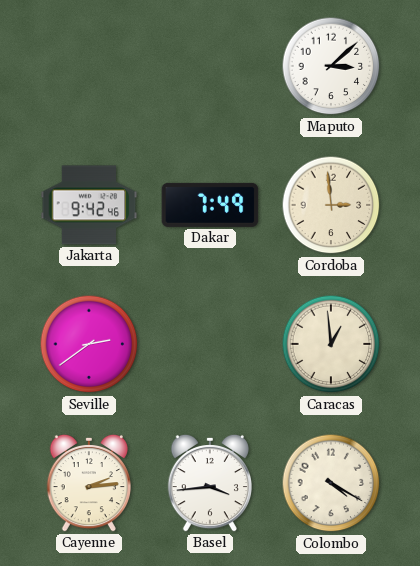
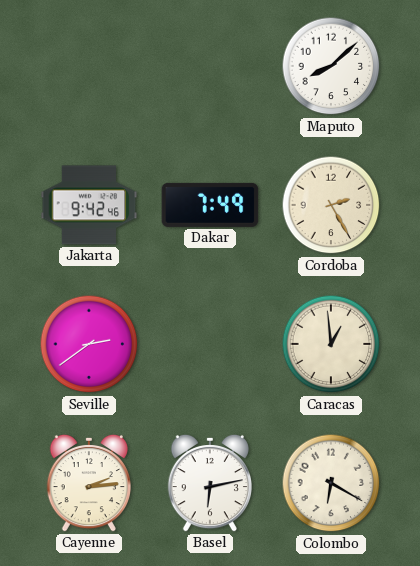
Maputo: 3:08 -> 8:08
Cordoba: 2:59 -> 2:25
Basel: 3:44 -> 6:13
Colombo: 4:20 -> 6:20
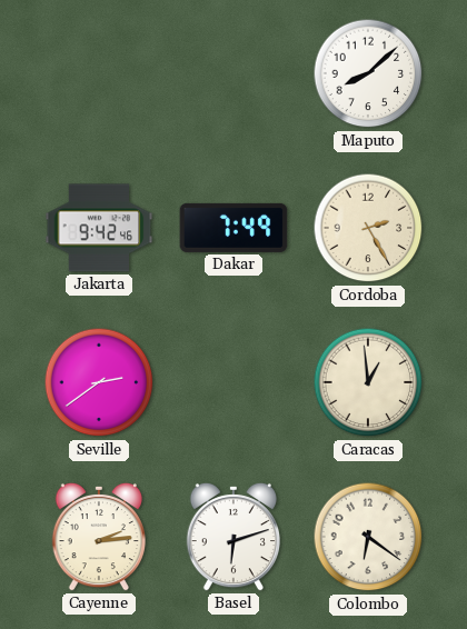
Basel: 6:13 -> 6:12
Colombo: 6:20 -> 6:21
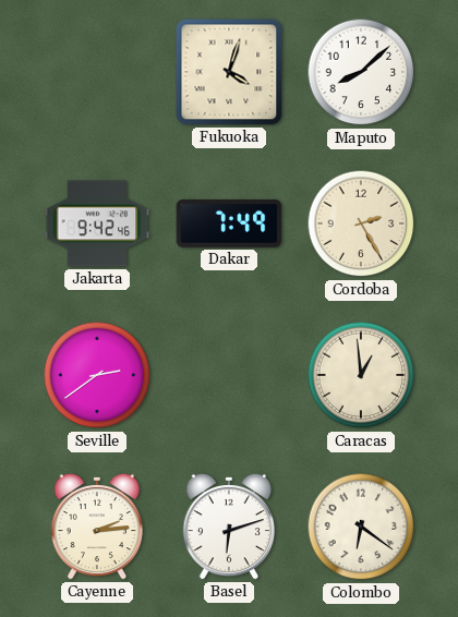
Fukuoka: none -> 4:03
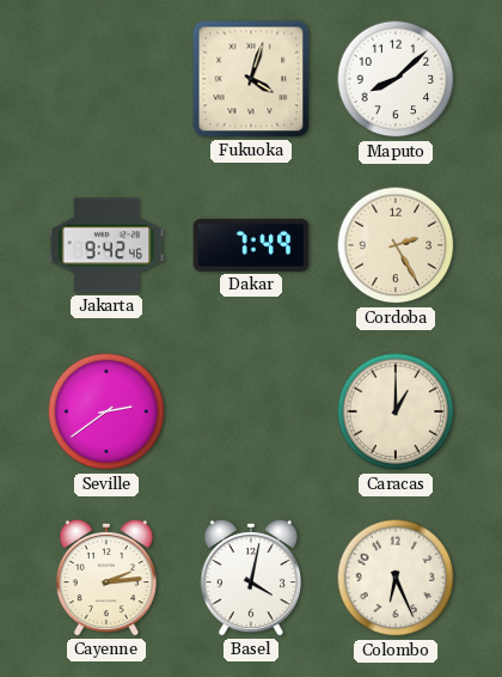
Caracas: 12:59 -> 1:00
Basel: 6:12 -> 4:02
Colombo: 6:21 -> 6:26
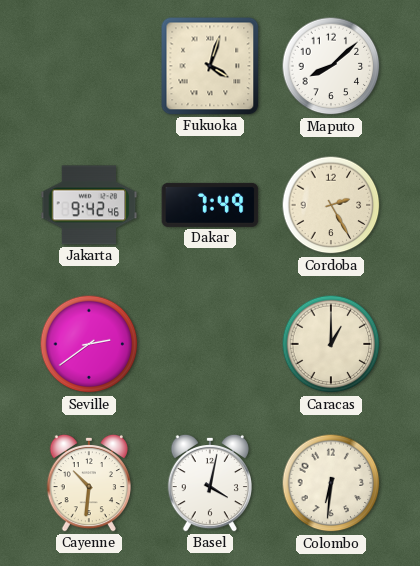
Cayenne: 2:14 -> 10:31
Colombo: 6:26 -> 6:31
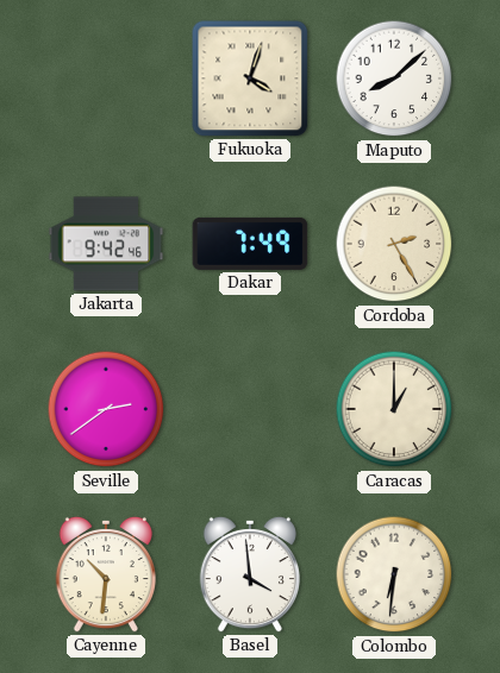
Basel: 4:02 -> 3:59
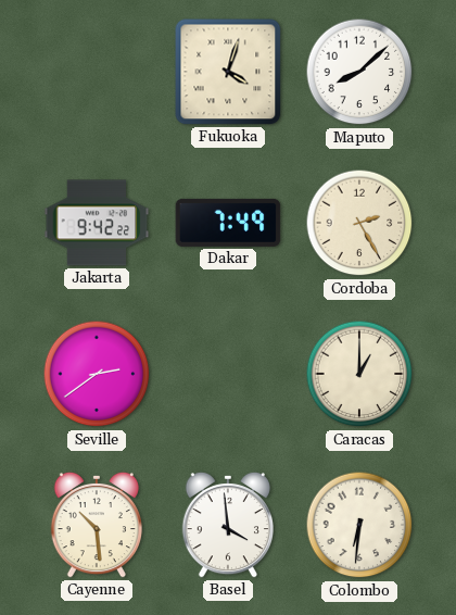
Jakarta: 9:42:46 -> 9:42:22
Cayenne: 10:31 -> 10:29
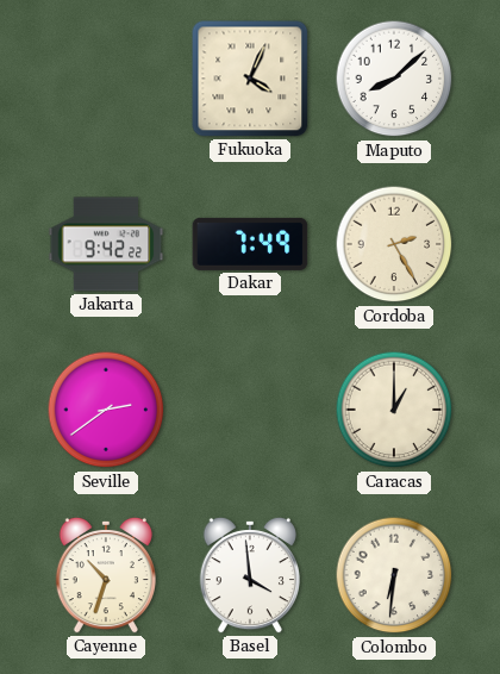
Fukuoka: 4:03 -> 4:04
Cayenne: 10:29 -> 10:33
